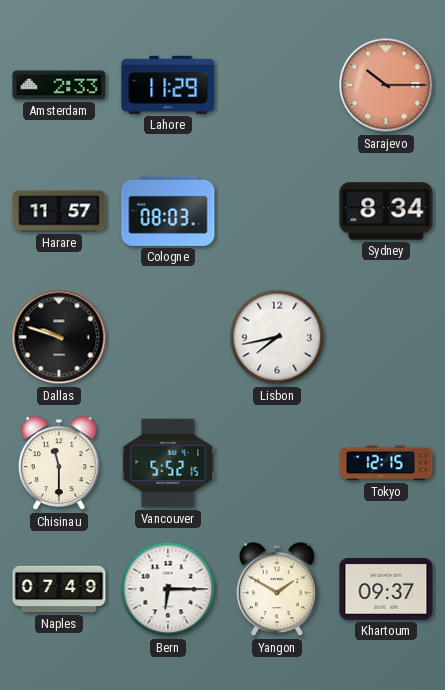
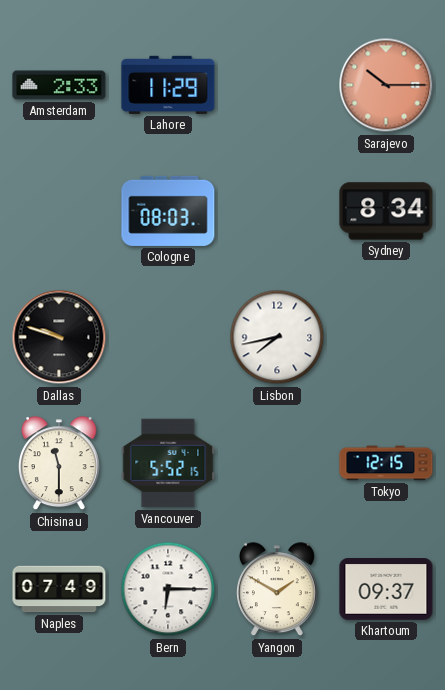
Harare: 11:57 -> none
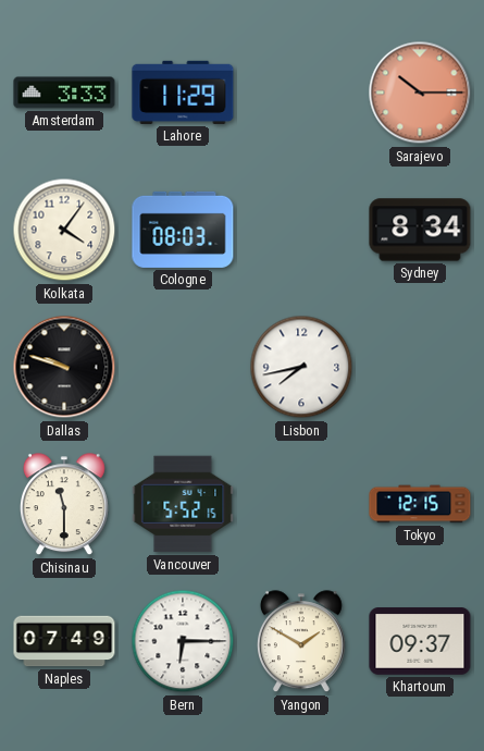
Amsterdam: 2:33 -> 3:33
Kolkata: none -> 4:06
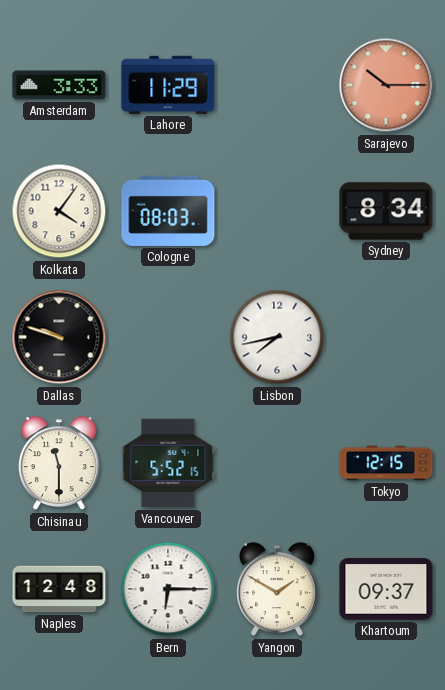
Naples: 07:49 -> 12:48
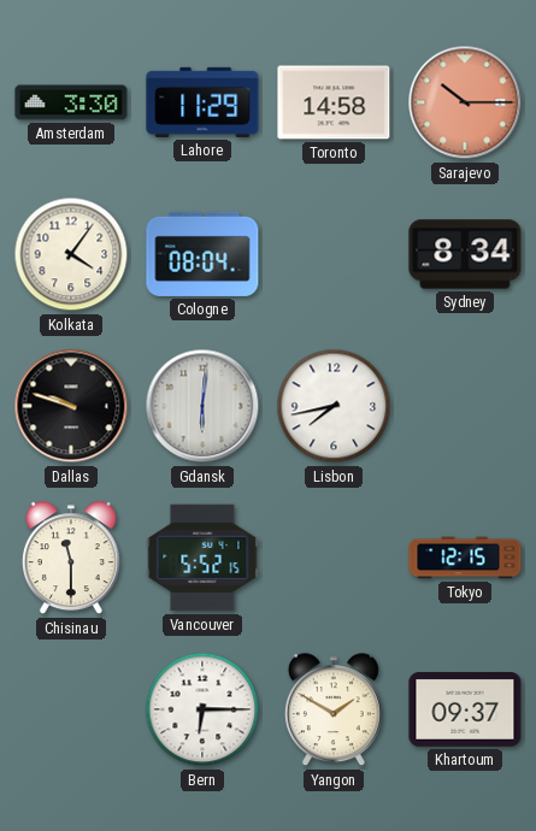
Amsterdam: 3:33 -> 3:30
Toronto: none -> 14:58
Cologne: 08:03 -> 08:04
Gdansk: none -> 6:01
Naples: 12:48 -> none
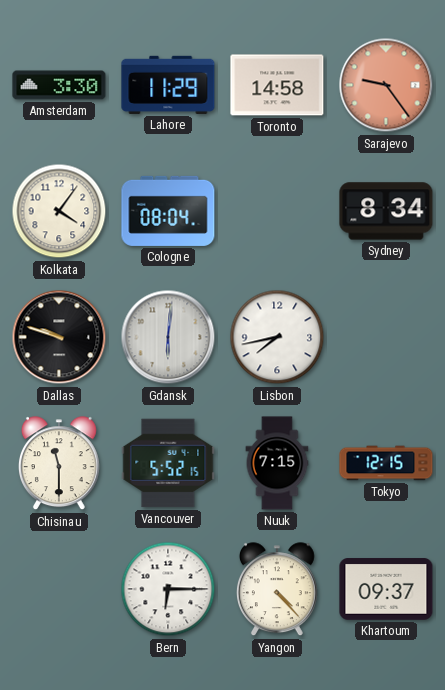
Sarajevo: 10:15 -> 9:24
Nuuk: none -> 7:15
Yangon: 1:50 -> 4:23
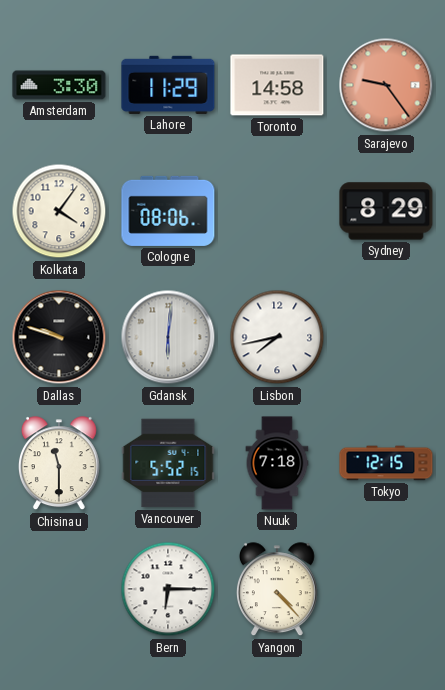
Cologne: 08:04 -> 08:06
Sydney: 8:34 -> 8:29
Nuuk: 7:15 -> 7:18
Khartoum: 09:37 -> none
